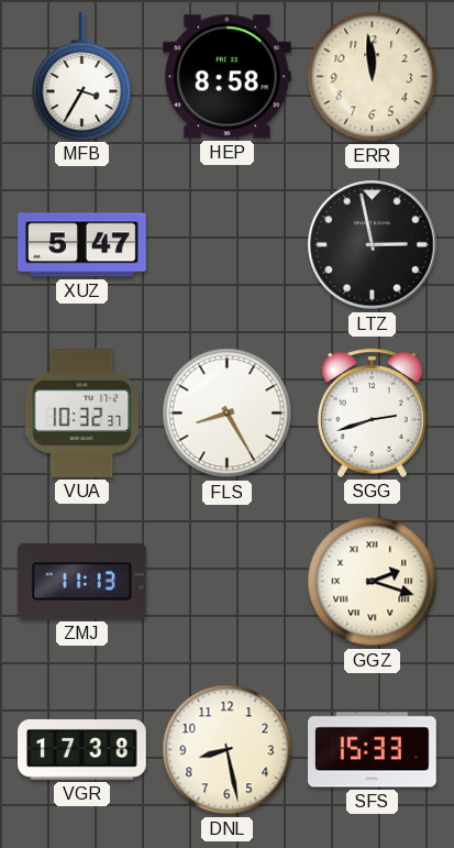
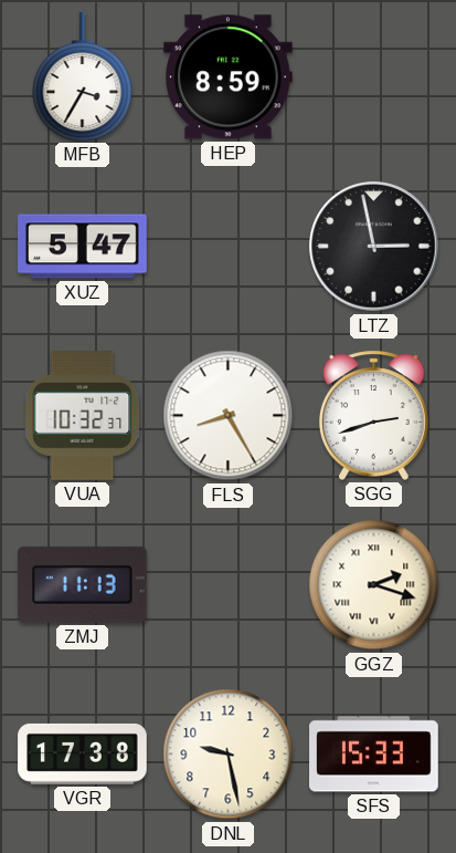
HEP: 8:58 -> 8:59
ERR: 11:59 -> none
DNL: 8:28 -> 9:28
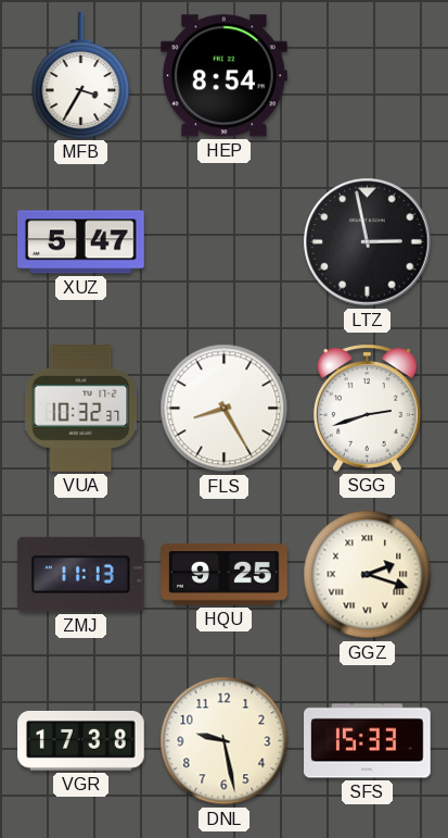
HEP: 8:59 -> 8:54
HQU: none -> 9:25
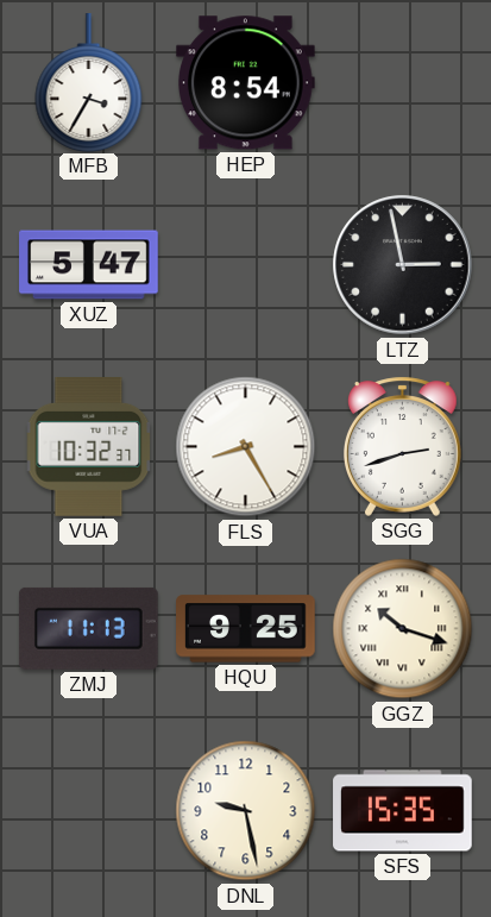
GGZ: 2:18 -> 10:18
VGR: 17:38 -> none
SFS: 15:33 -> 15:35
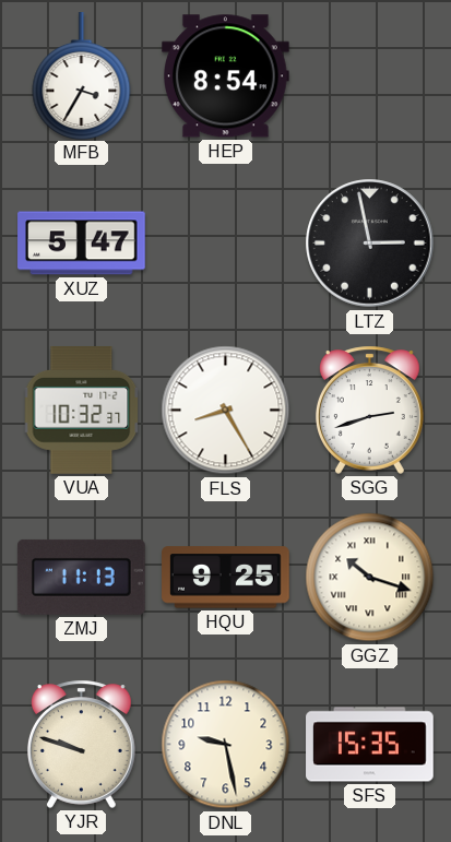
YJR: none -> 9:48
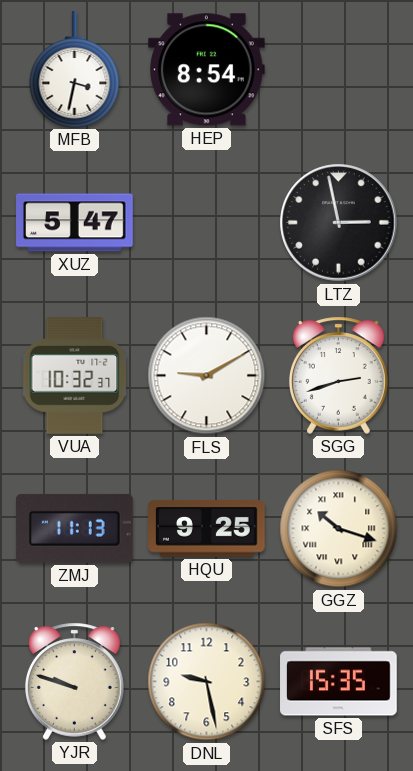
MFB: 3:35 -> 3:32
FLS: 8:25 -> 9:10
